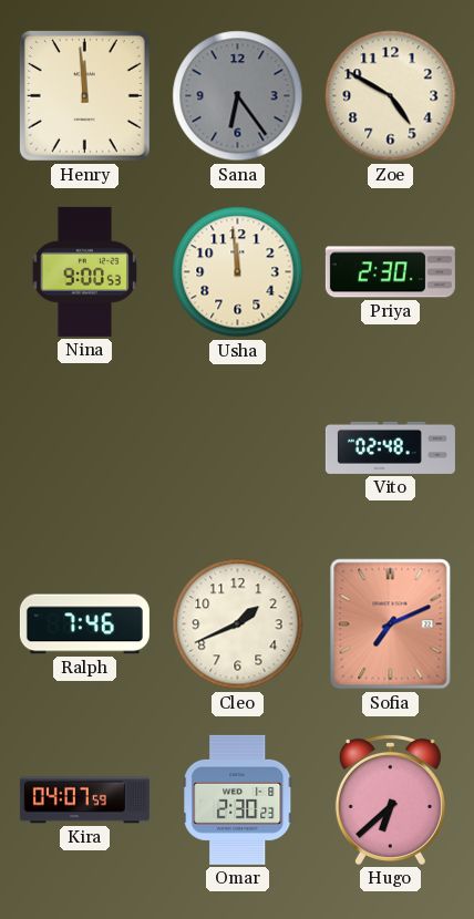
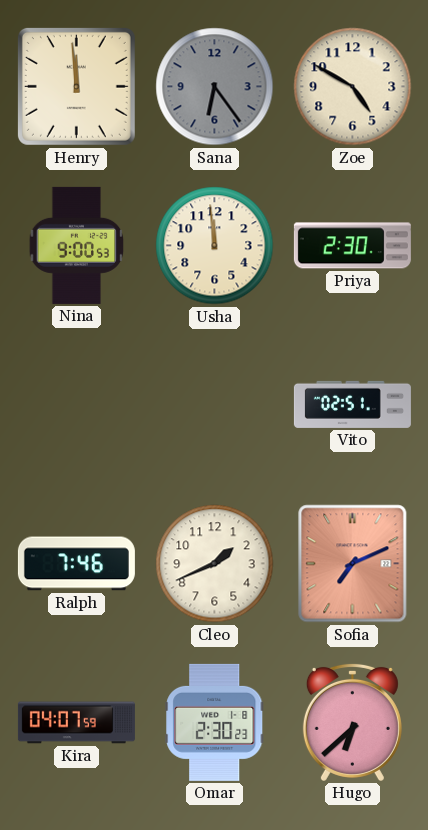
Vito: 02:48 -> 02:51
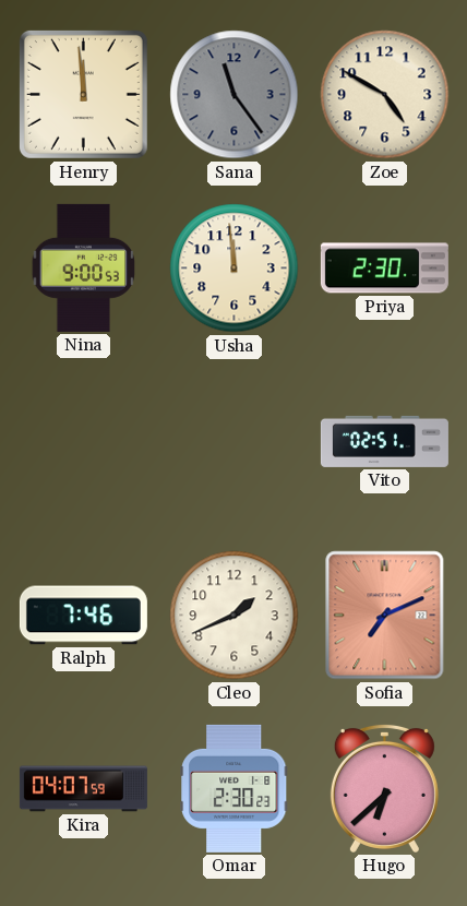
Sana: 6:24 -> 11:24
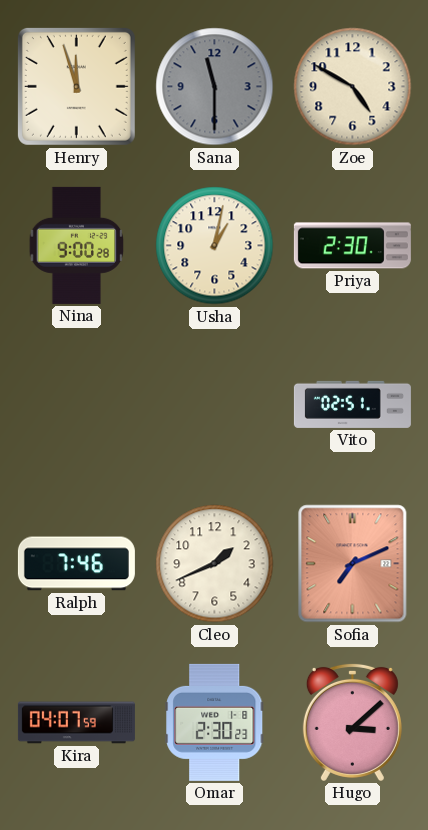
Henry: 11:59 -> 11:57
Sana: 11:24 -> 11:30
Nina: 9:00:53 -> 9:00:28
Usha: 11:59 -> 1:02
Hugo: 6:38 -> 3:08
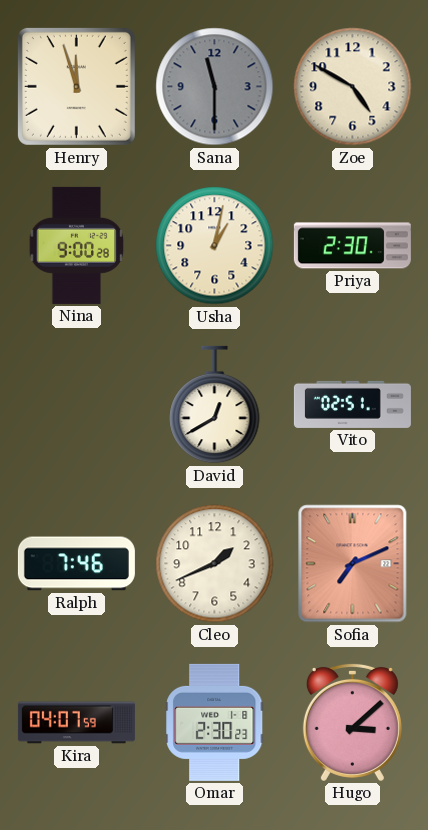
David: none -> 12:40
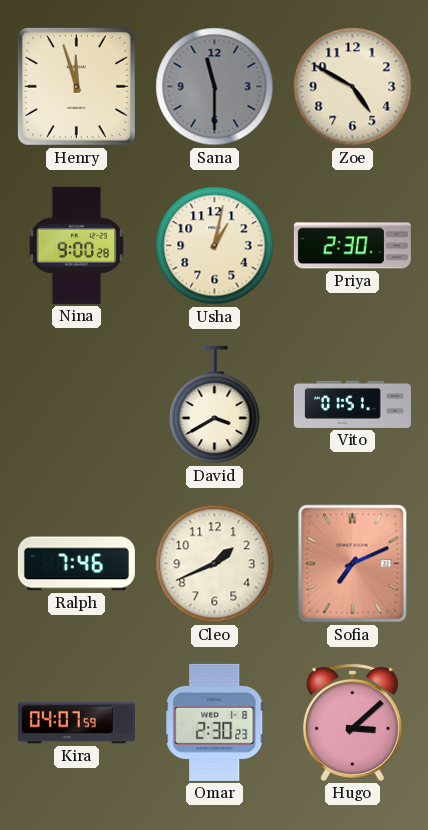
David: 12:40 -> 3:40
Vito: 02:51 -> 01:51
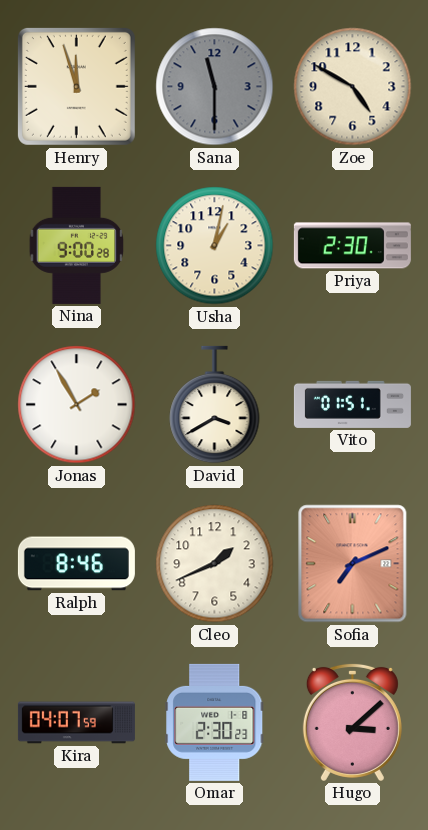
Jonas: none -> 1:55
Ralph: 7:46 -> 8:46
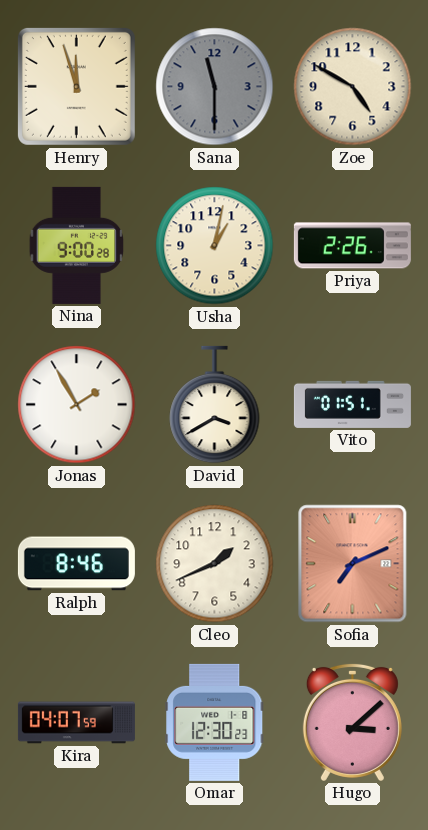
Priya: 2:30 -> 2:26
Omar: 2:30 -> 12:30
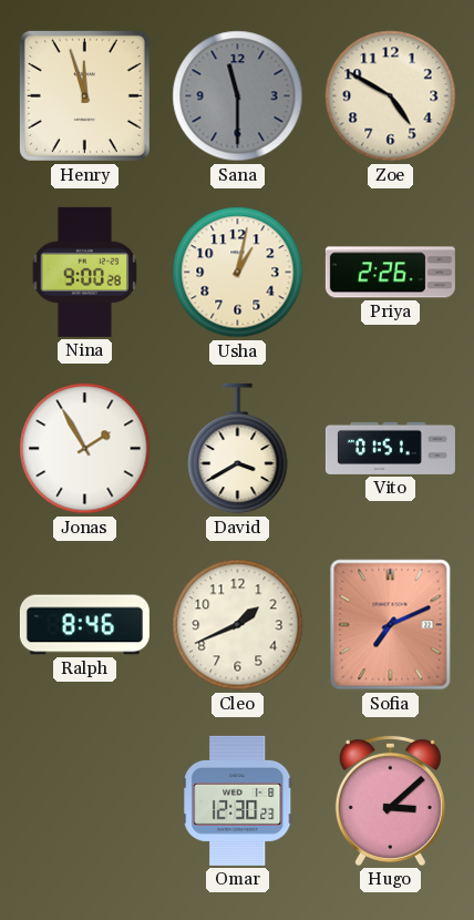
Kira: 04:07 -> none
